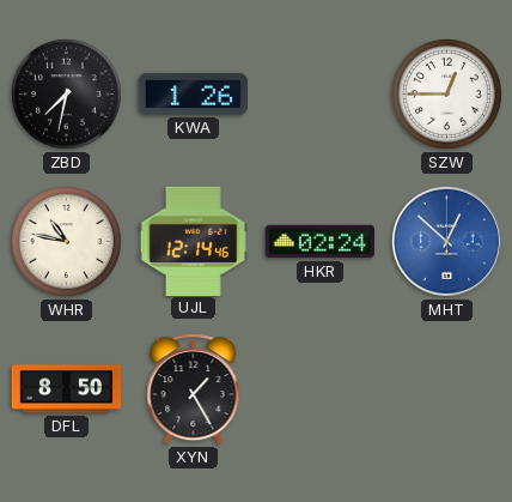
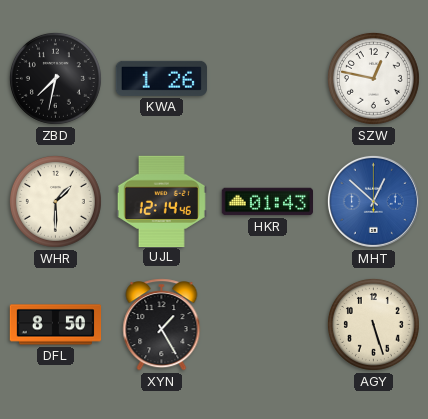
SZW: 12:45 -> 12:47
WHR: 10:47 -> 1:30
HKR: 02:24 -> 01:43
AGY: none -> 5:27
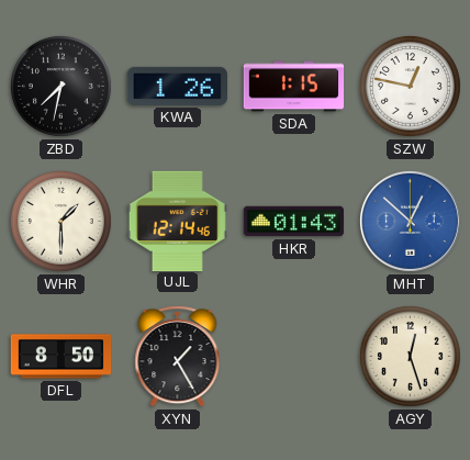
SDA: none -> 1:15
AGY: 5:27 -> 12:27
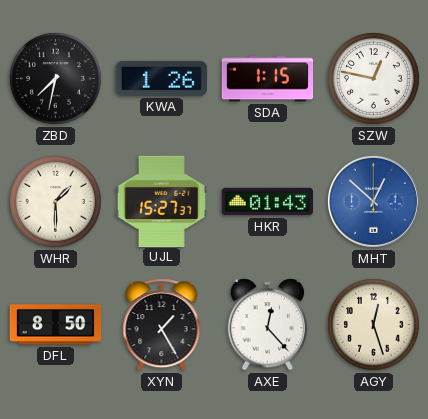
UJL: 12:14 -> 15:27
AXE: none -> 12:23
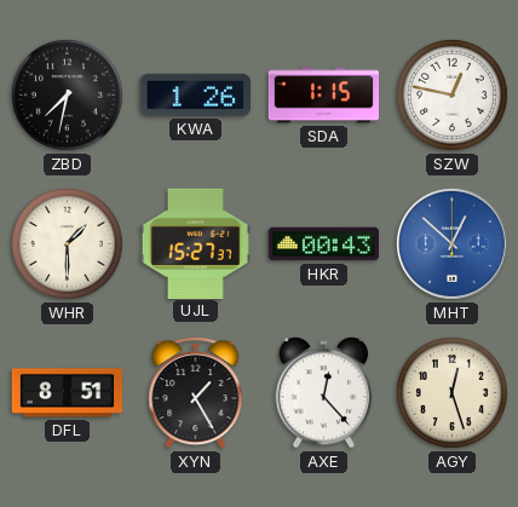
HKR: 01:43 -> 00:43
DFL: 8:50 -> 8:51
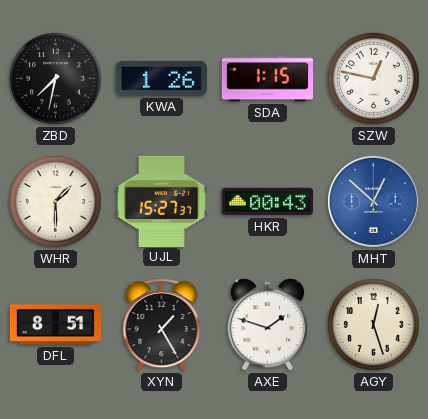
AXE: 12:23 -> 1:48
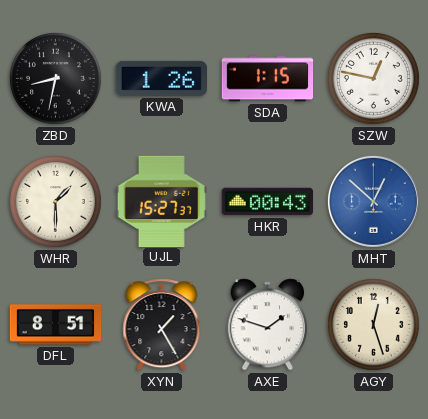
ZBD: 7:32 -> 8:32
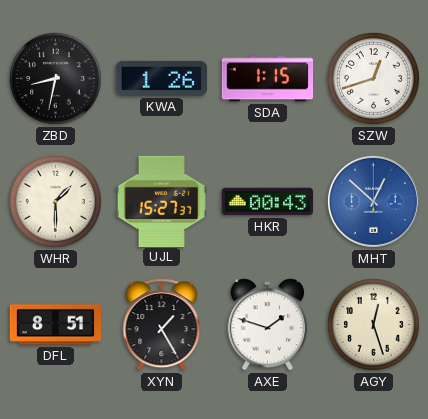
SZW: 12:47 -> 12:42
